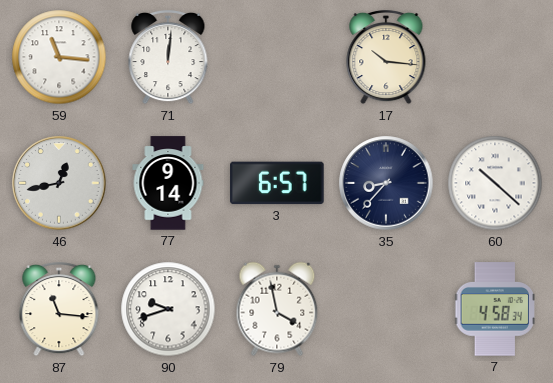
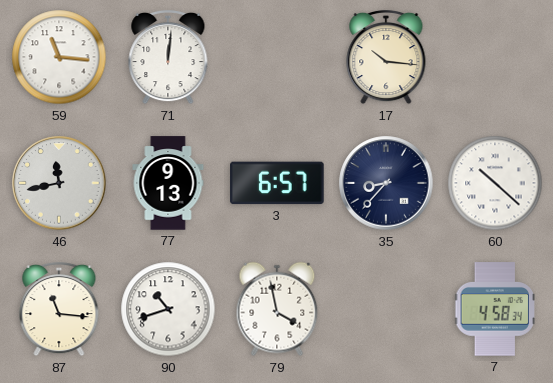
46: 12:43 -> 11:43
77: 9:14 -> 9:13
90: 9:42 -> 10:42
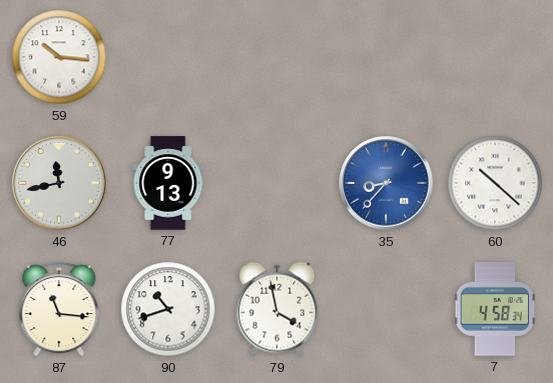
59: 11:16 -> 10:16
71: 12:01 -> none
17: 10:16 -> none
3: 6:57 -> none
35 dial: navy -> blue
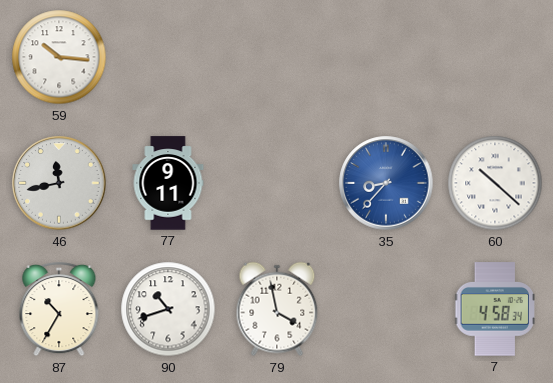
77: 9:13 -> 9:11
87: 11:16 -> 10:35
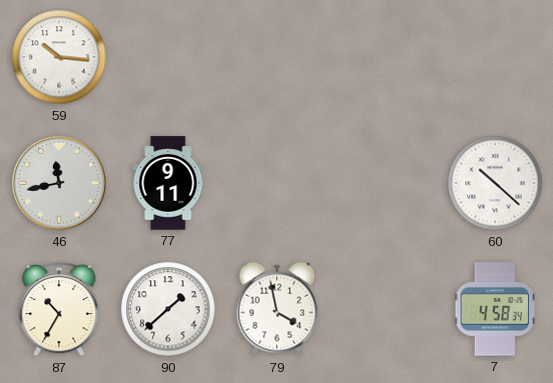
35: 8:37 -> none
90: 10:42 -> 1:38
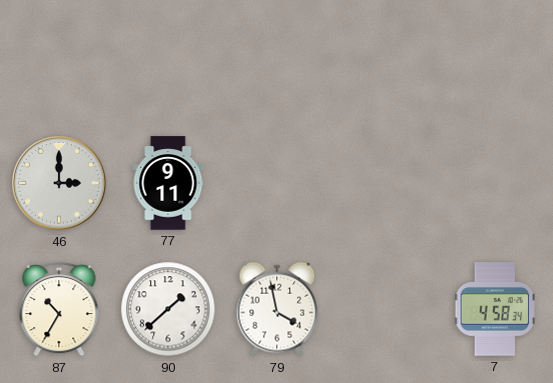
59: 10:16 -> none
46: 11:43 -> 3:00
60: 10:22 -> none
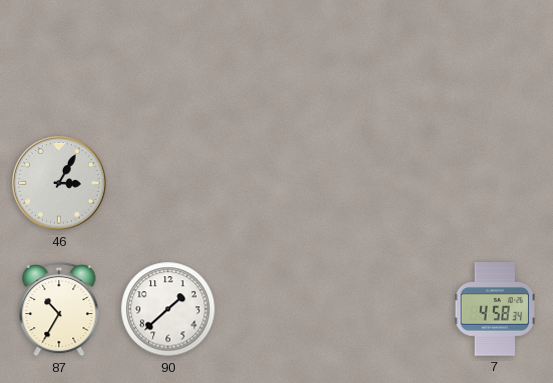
46: 3:00 -> 3:05
77: 9:11 -> none
79: 3:58 -> none
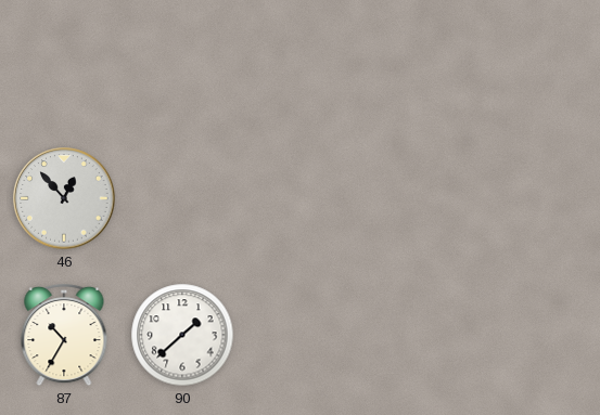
46: 3:05 -> 12:53
7: 4:58 -> none
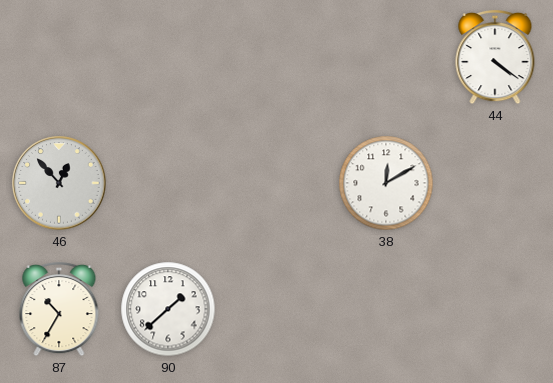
44: none -> 4:21
38: none -> 12:10
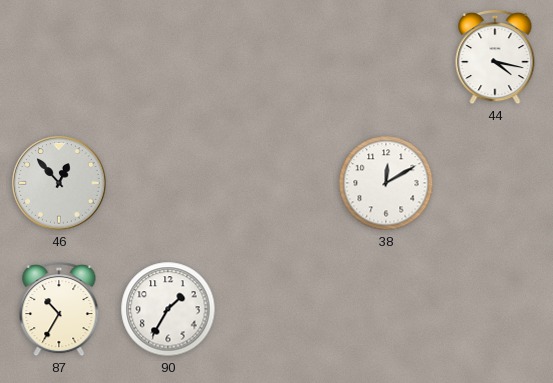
44: 4:21 -> 4:17
90: 1:38 -> 1:35
